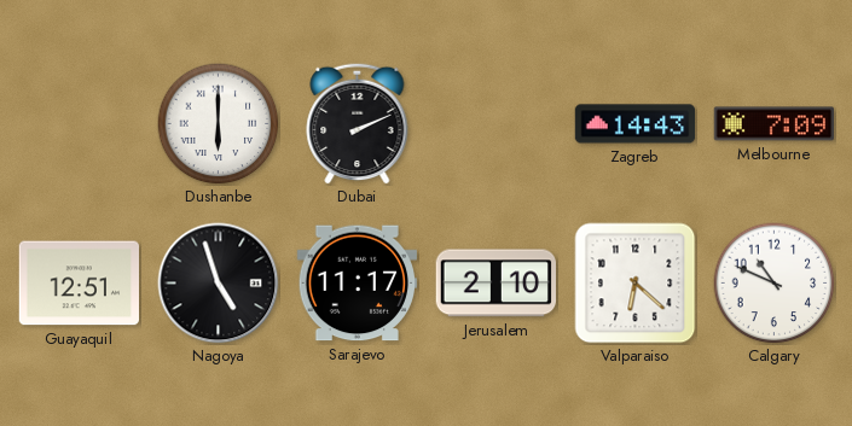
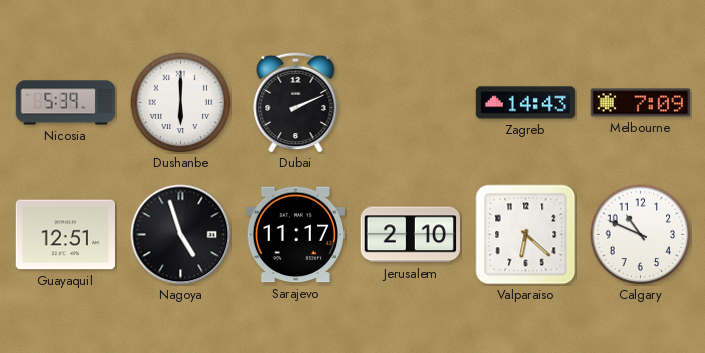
Nicosia: none -> 5:39
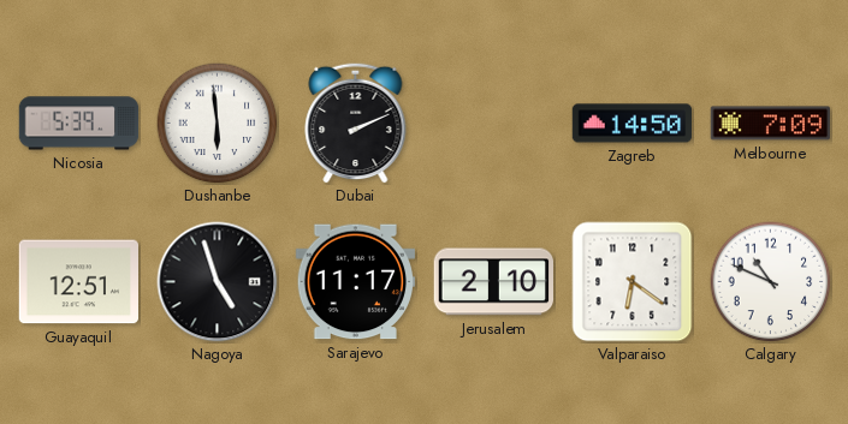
Dushanbe: 6:00 -> 5:59
Zagreb: 14:43 -> 14:50
Valparaiso: 6:22 -> 6:21
